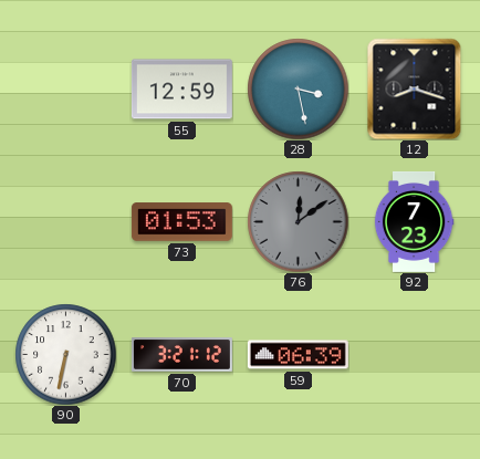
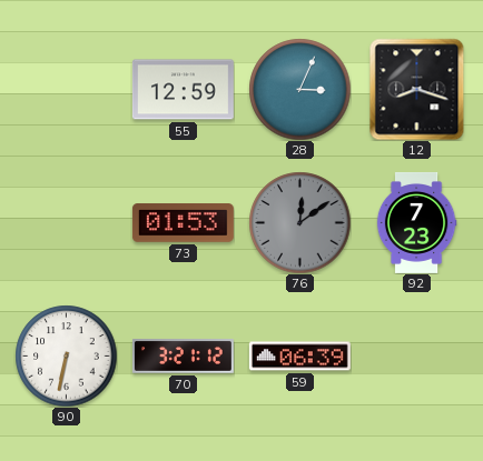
28: 3:28 -> 3:04
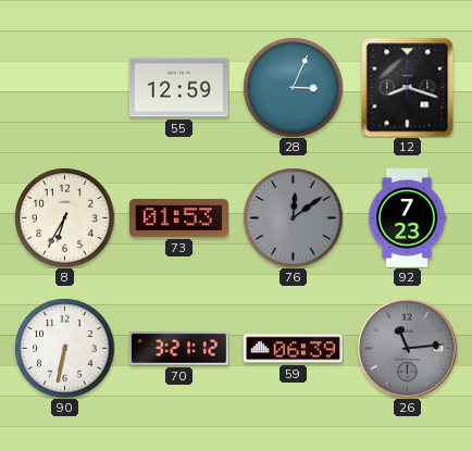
8: none -> 6:35
26: none -> 11:14
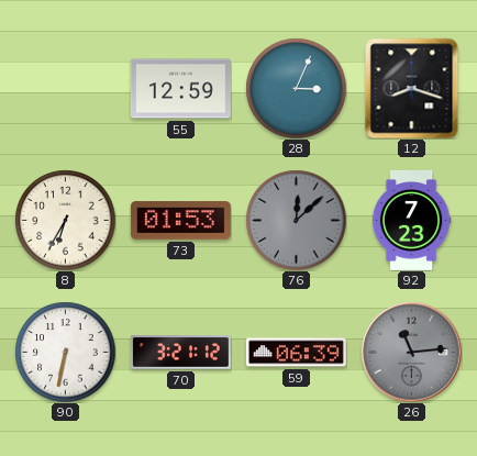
76: 12:09 -> 12:08
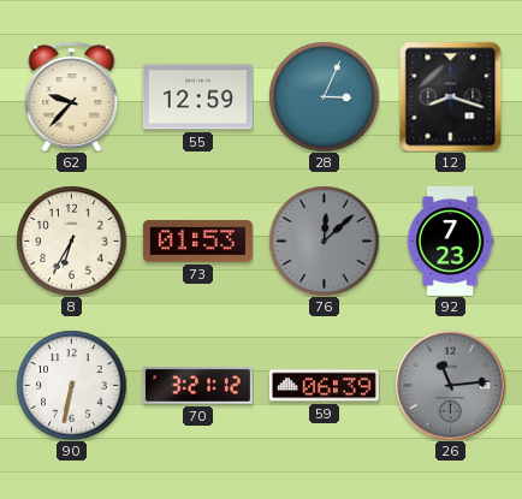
62: none -> 9:37
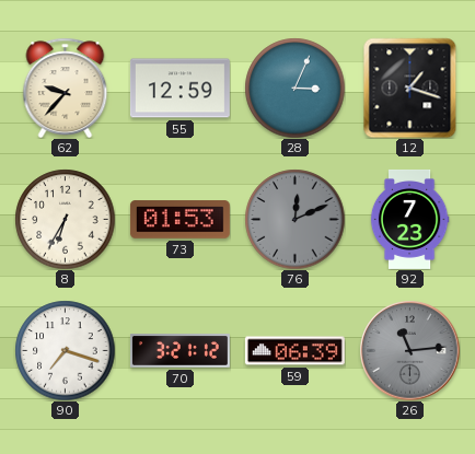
12: 8:18 -> 1:18
76: 12:08 -> 12:11
90: 6:32 -> 7:18
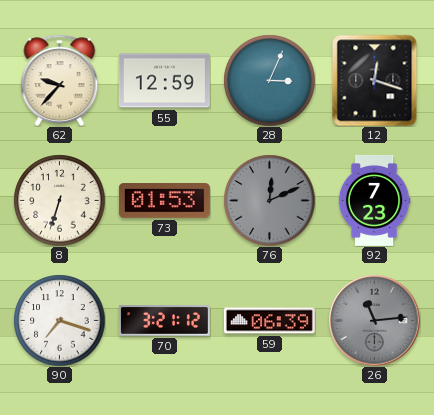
12: 1:18 -> 12:18
8: 6:35 -> 6:33
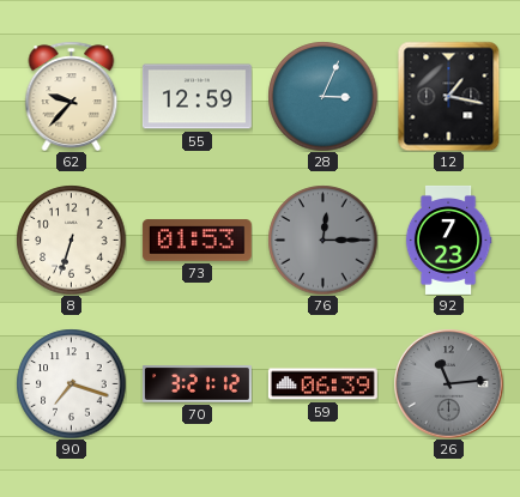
12: 12:18 -> 1:17
76: 12:11 -> 12:15
